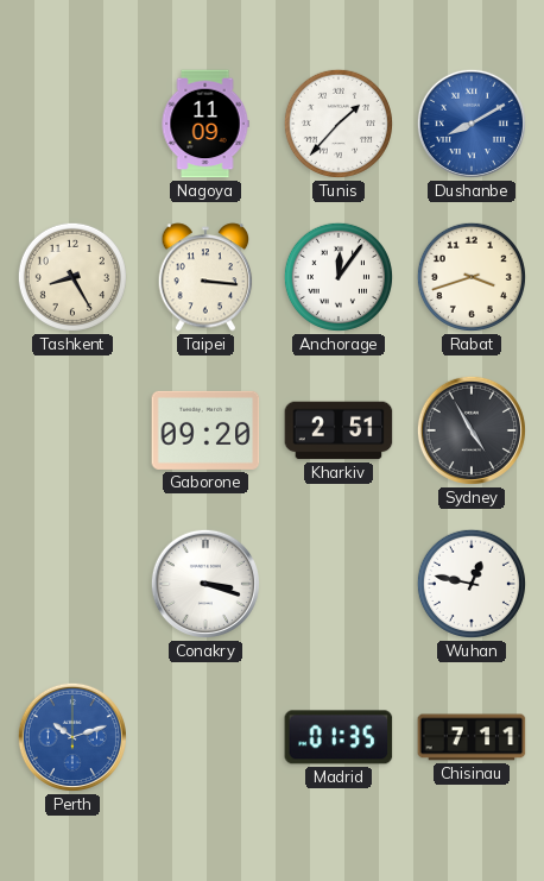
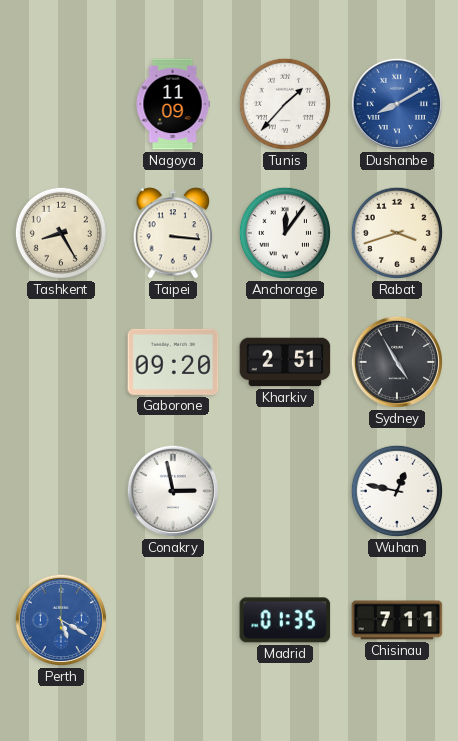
Conakry: 3:18 -> 2:58
Perth: 10:12 -> 5:20
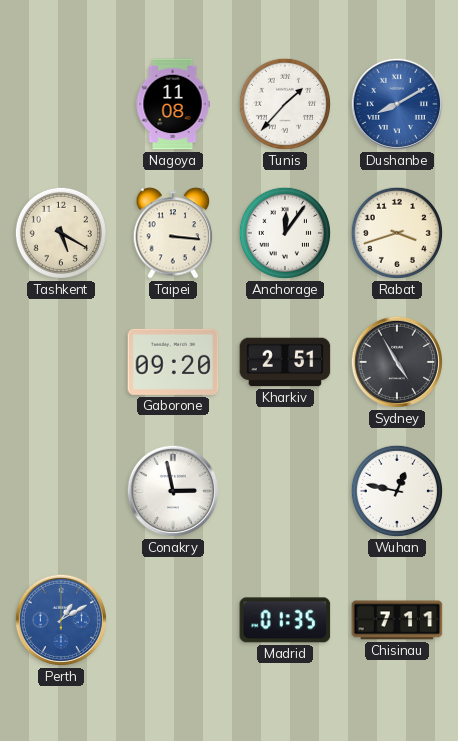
Nagoya: 11:09 -> 11:08
Tashkent: 8:25 -> 5:20
Perth: 5:20 -> 1:10
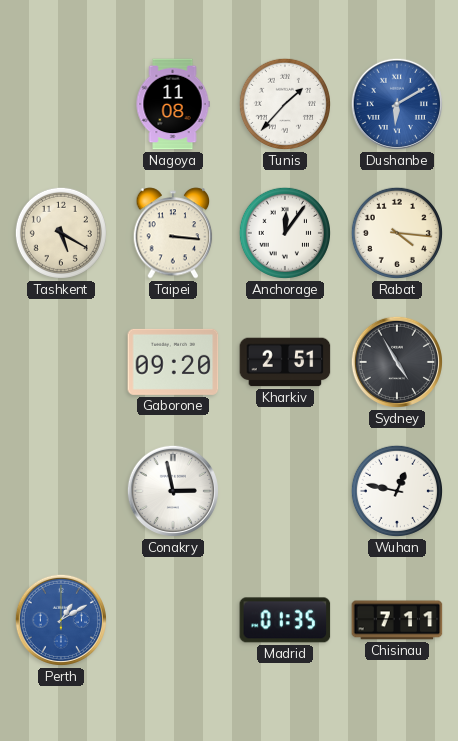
Dushanbe: 8:10 -> 6:10
Rabat: 3:42 -> 4:16
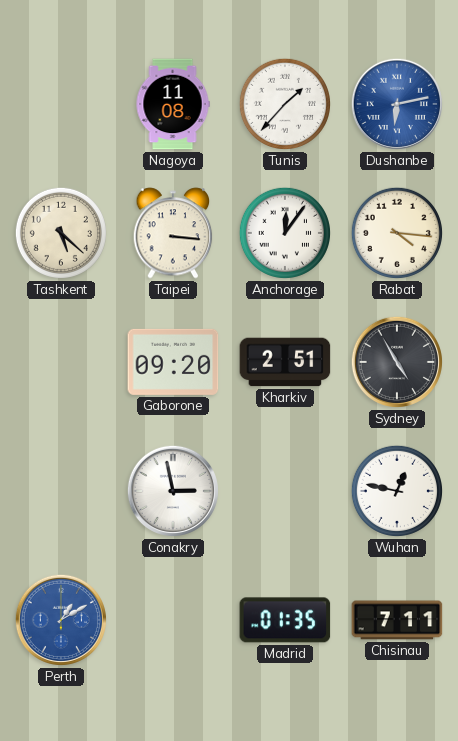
Dushanbe: 6:10 -> 6:13
Tashkent: 5:20 -> 5:22
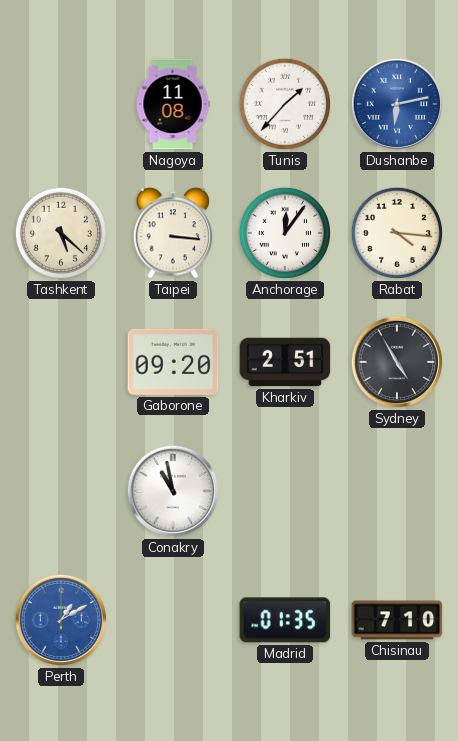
Conakry: 2:58 -> 10:58
Wuhan: 12:47 -> none
Chisinau: 7:11 -> 7:10
